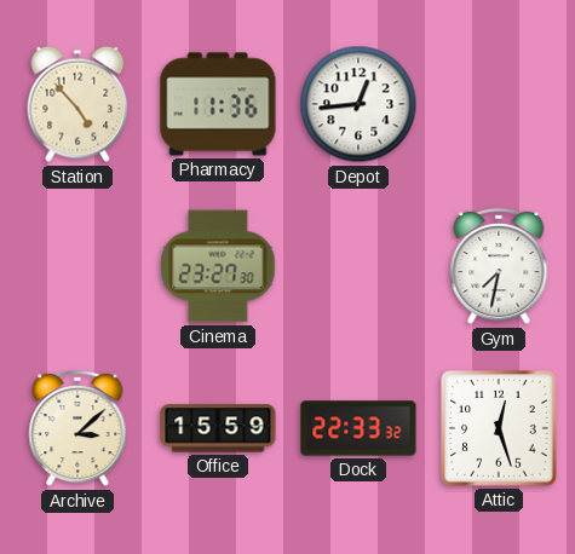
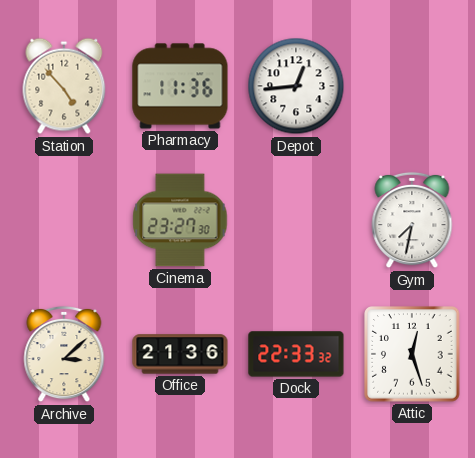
Office: 15:59 -> 21:36
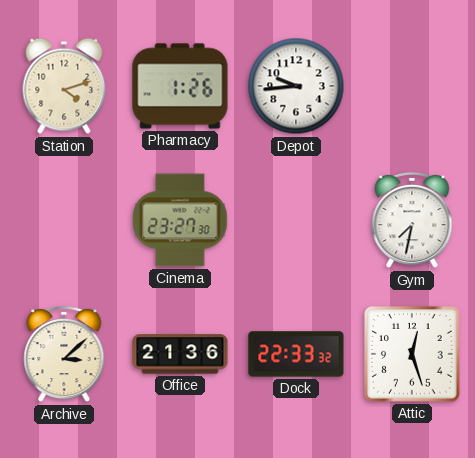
Station: 4:53 -> 4:12
Pharmacy: 11:36 -> 1:26
Depot: 12:44 -> 9:44
